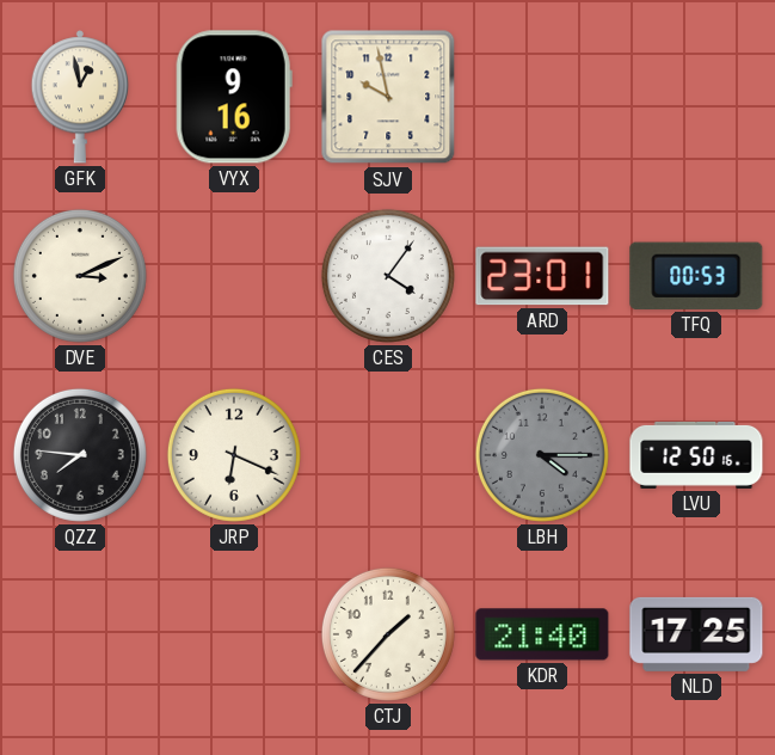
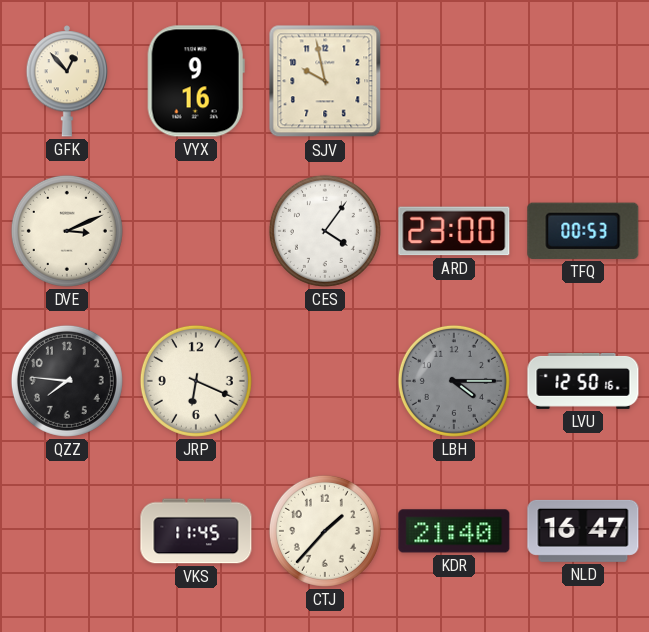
GFK: 12:58 -> 12:53
ARD: 23:01 -> 23:00
VKS: none -> 11:45
NLD: 17:25 -> 16:47
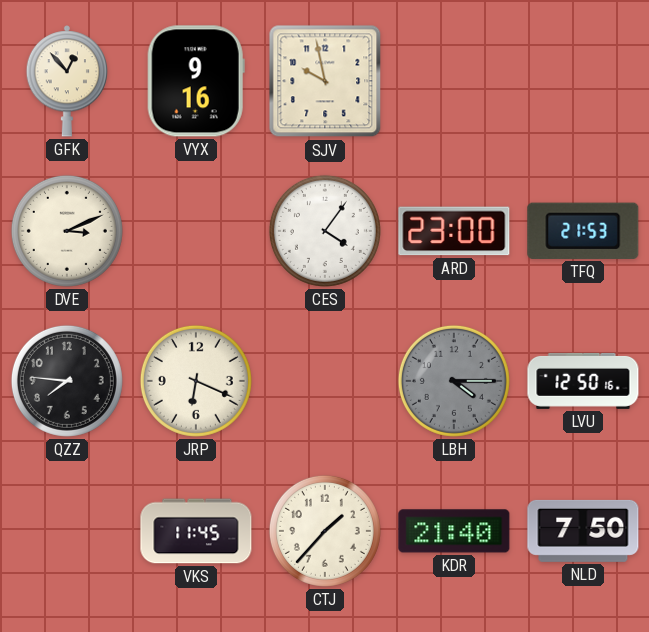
TFQ: 00:53 -> 21:53
NLD: 16:47 -> 7:50
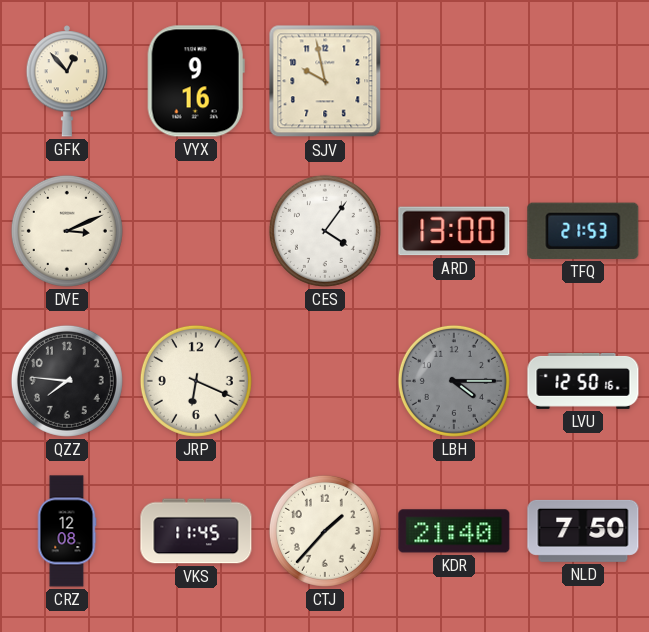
ARD: 23:00 -> 13:00
CRZ: none -> 12:08
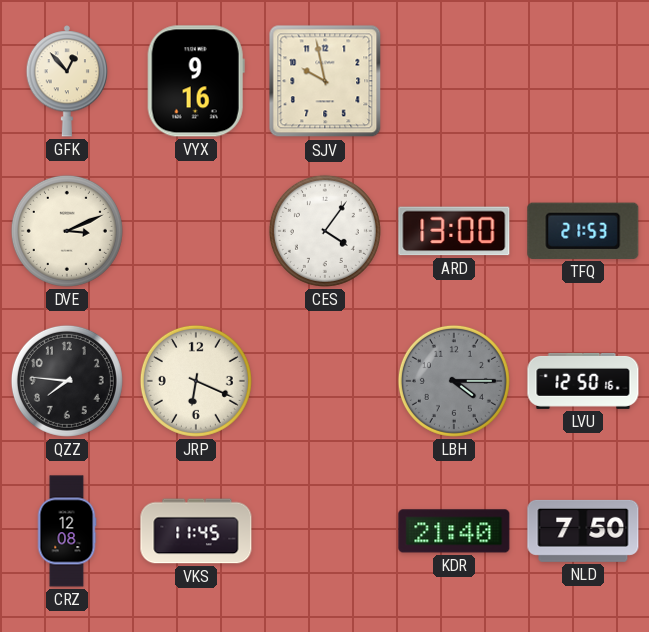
CTJ: 1:37 -> none
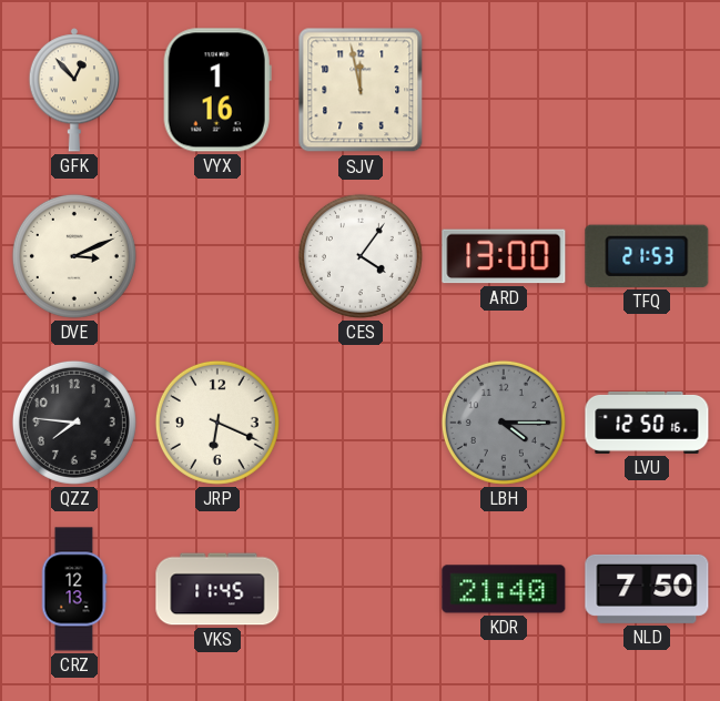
VYX: 9:16 -> 1:16
SJV: 9:58 -> 11:58
CRZ: 12:08 -> 12:13
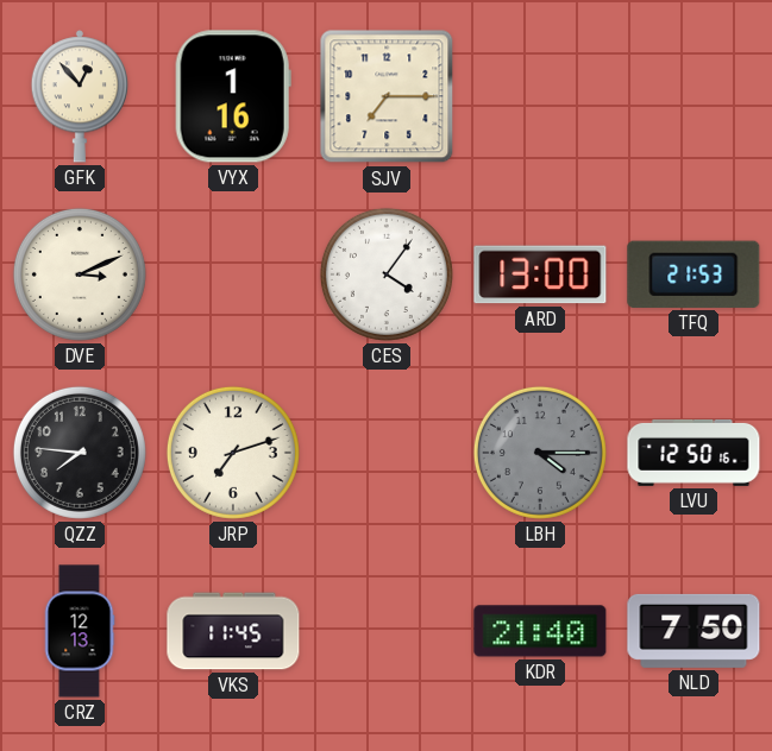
SJV: 11:58 -> 7:15
JRP: 6:19 -> 7:12
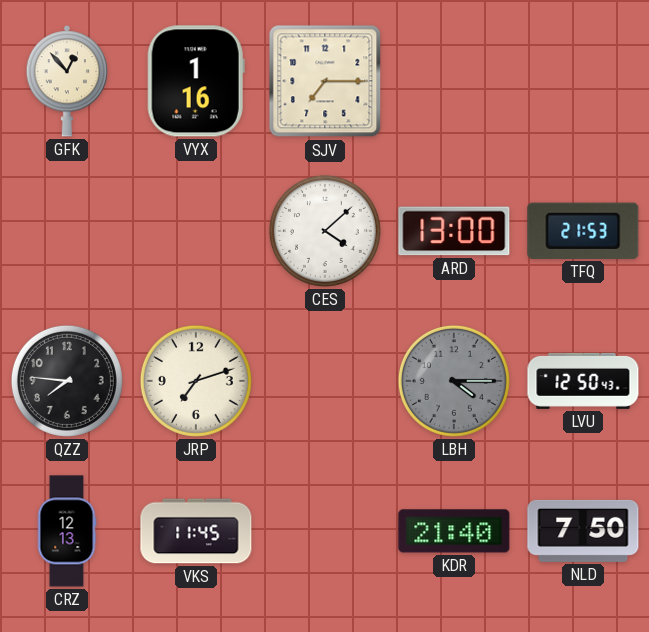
DVE: 3:11 -> none
CES: 4:06 -> 4:08
LVU: 12:50:16 -> 12:50:43
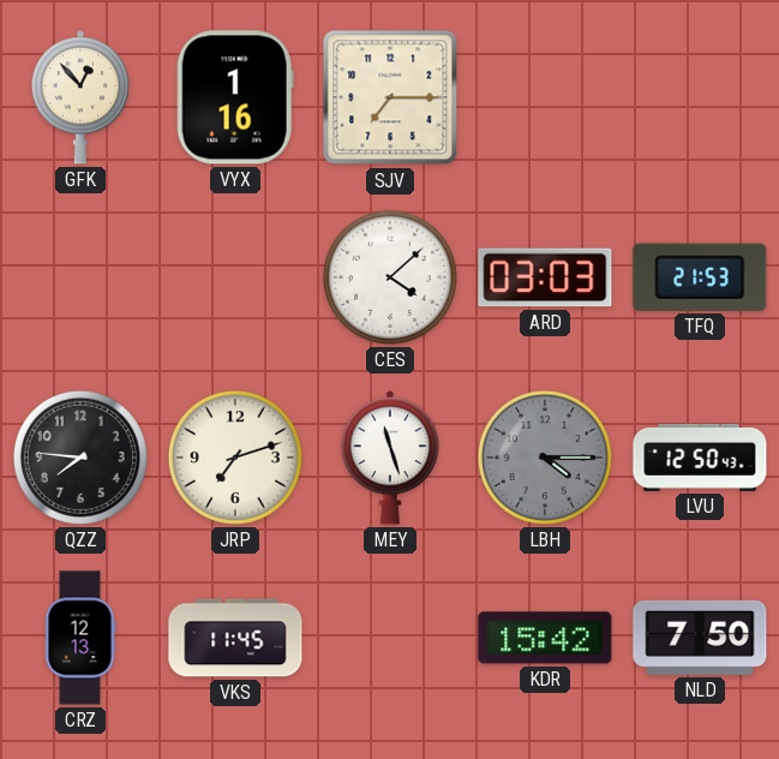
ARD: 13:00 -> 03:03
MEY: none -> 11:27
KDR: 21:40 -> 15:42
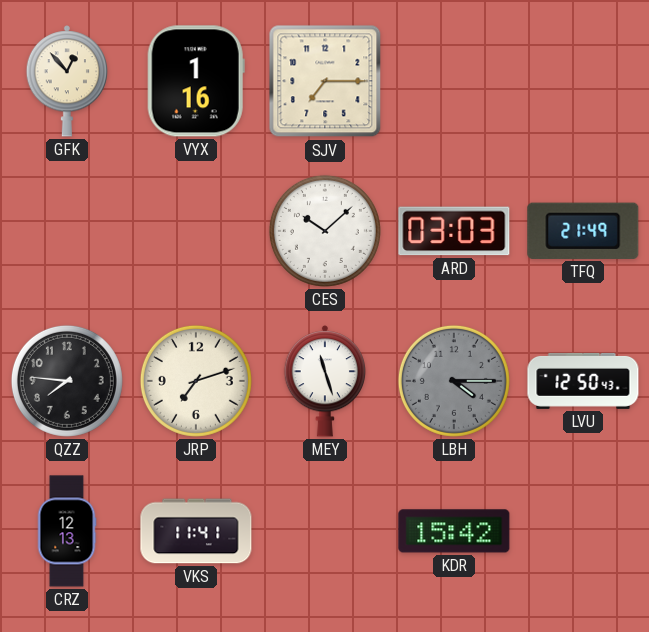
CES: 4:08 -> 10:08
TFQ: 21:53 -> 21:49
VKS: 11:45 -> 11:41
NLD: 7:50 -> none
